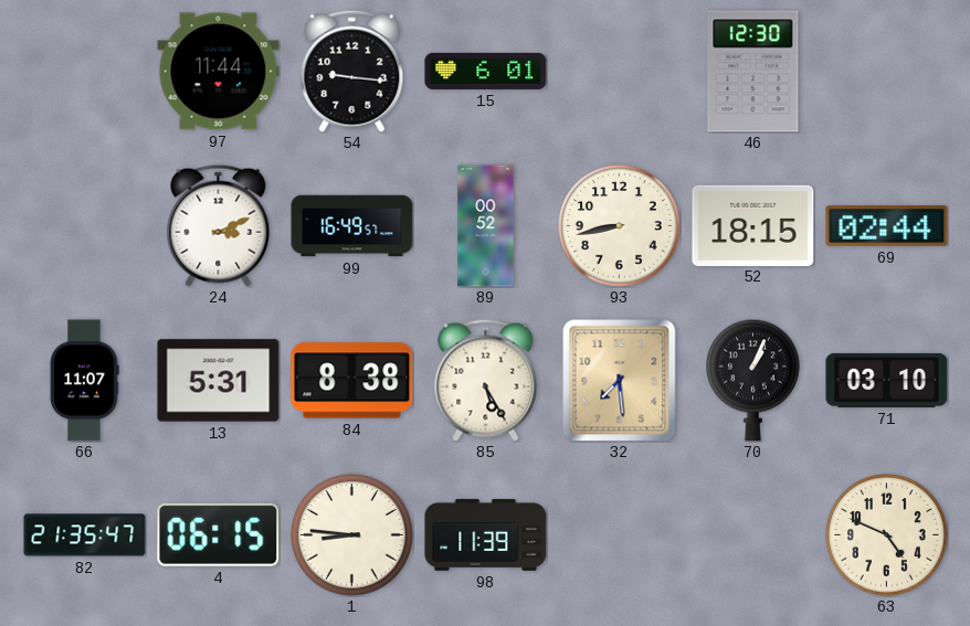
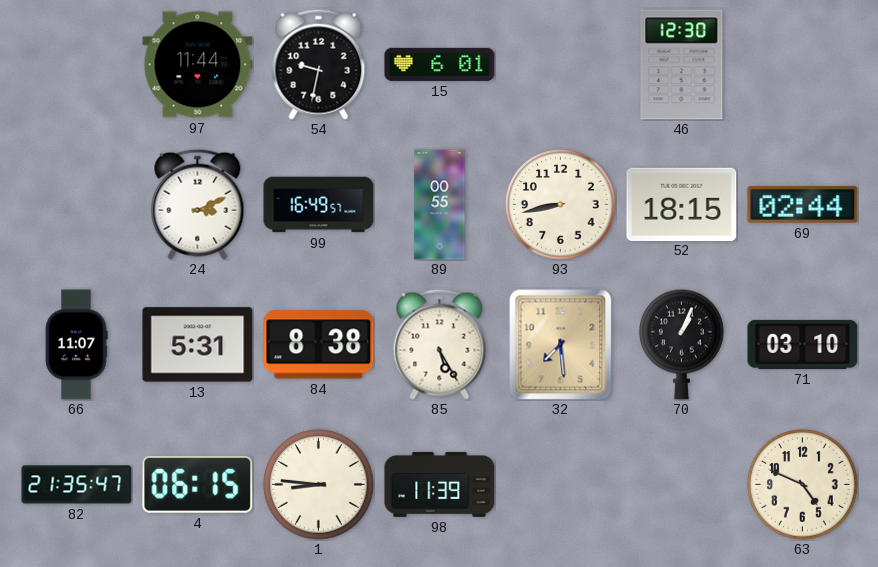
54: 9:16 -> 9:32
89: 00:52 -> 00:55
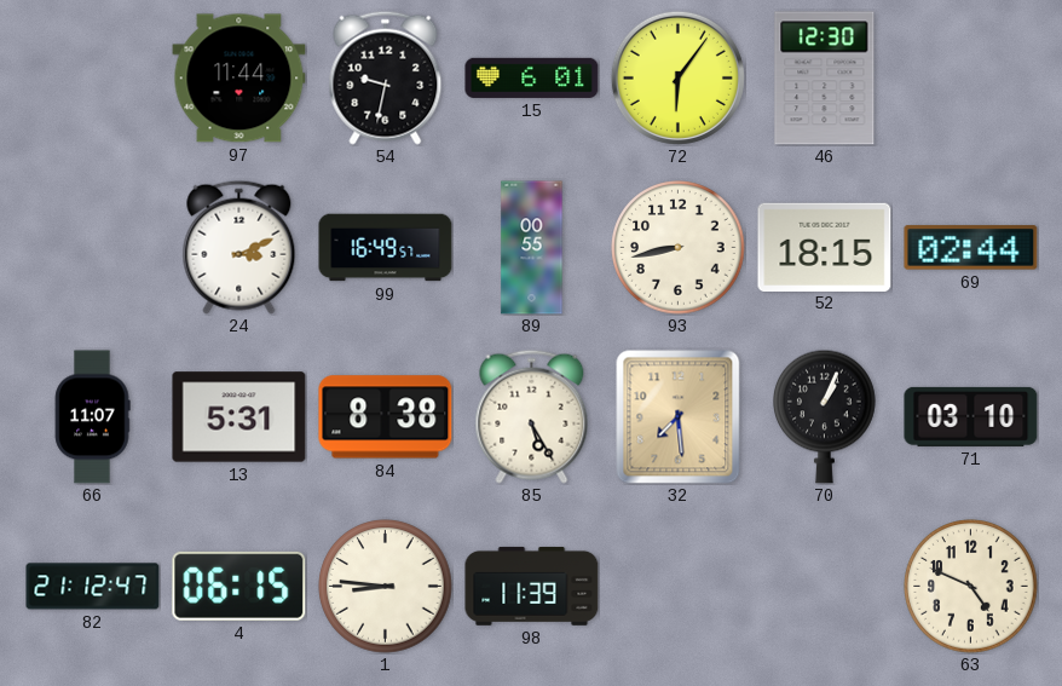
72: none -> 6:06
82: 21:35 -> 21:12
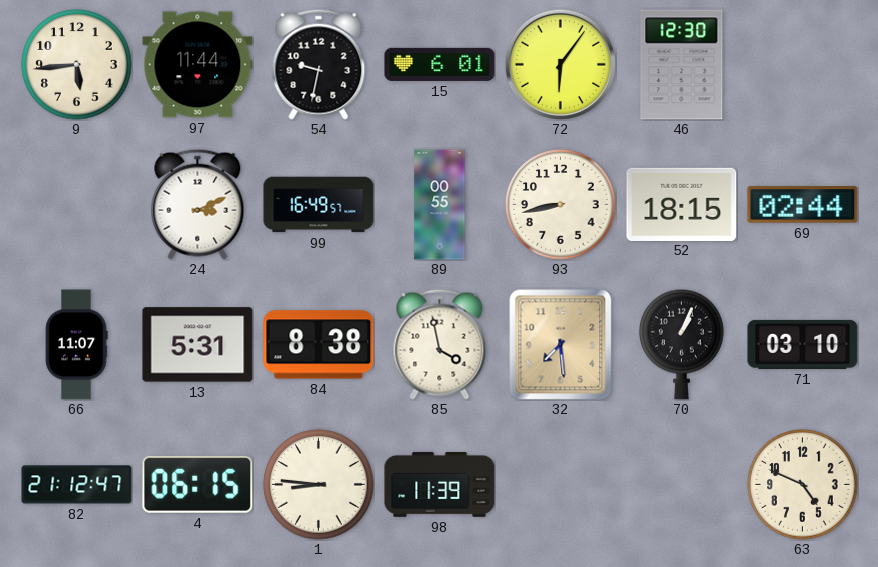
9: none -> 5:44
85: 5:25 -> 3:58
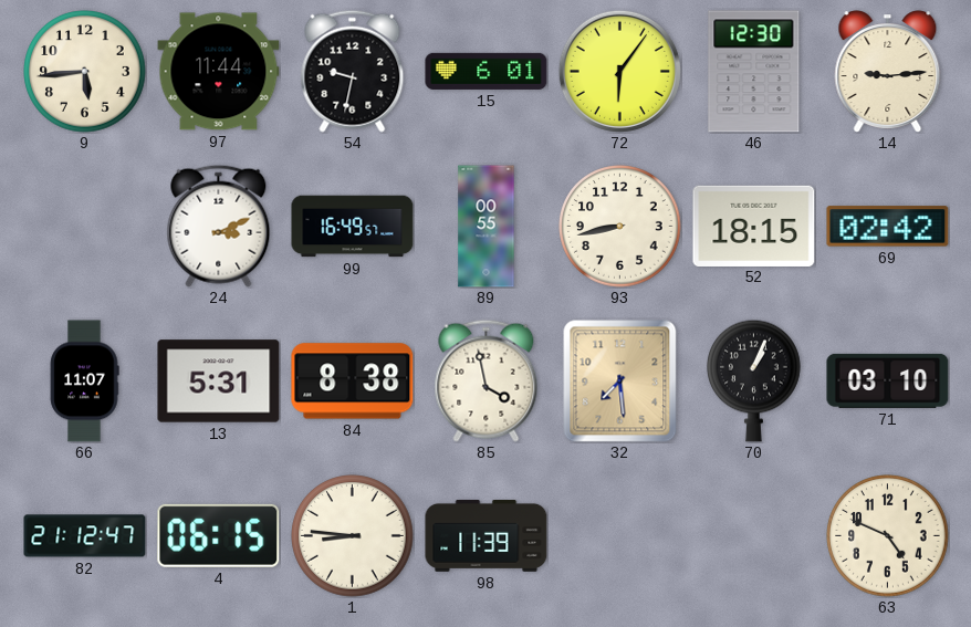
14: none -> 9:14
69: 02:44 -> 02:42
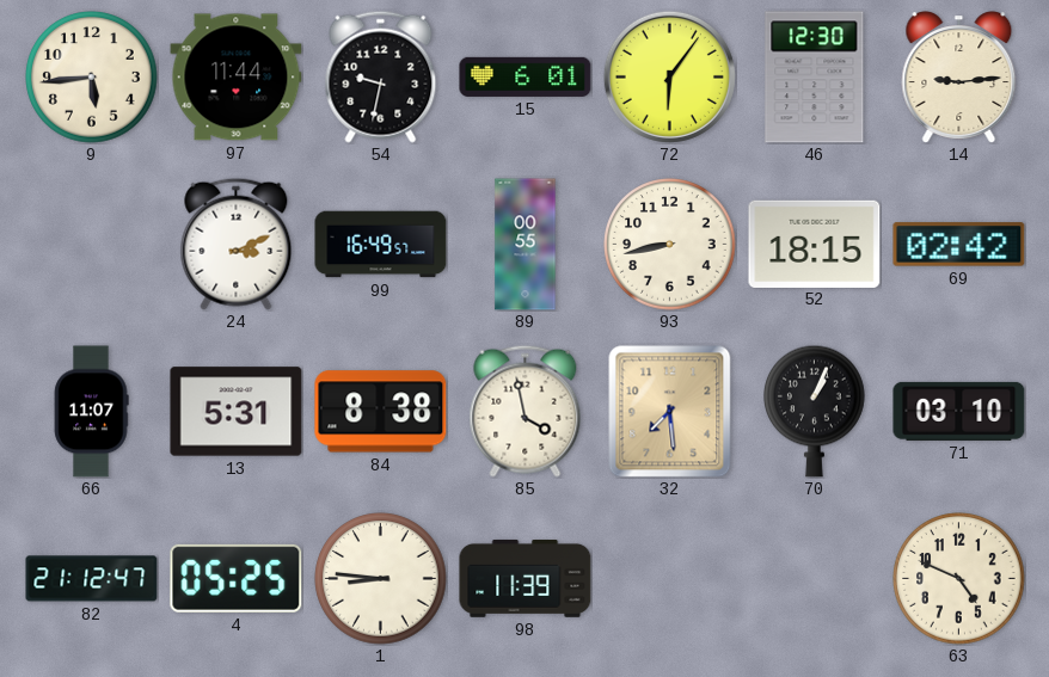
4: 06:15 -> 05:25
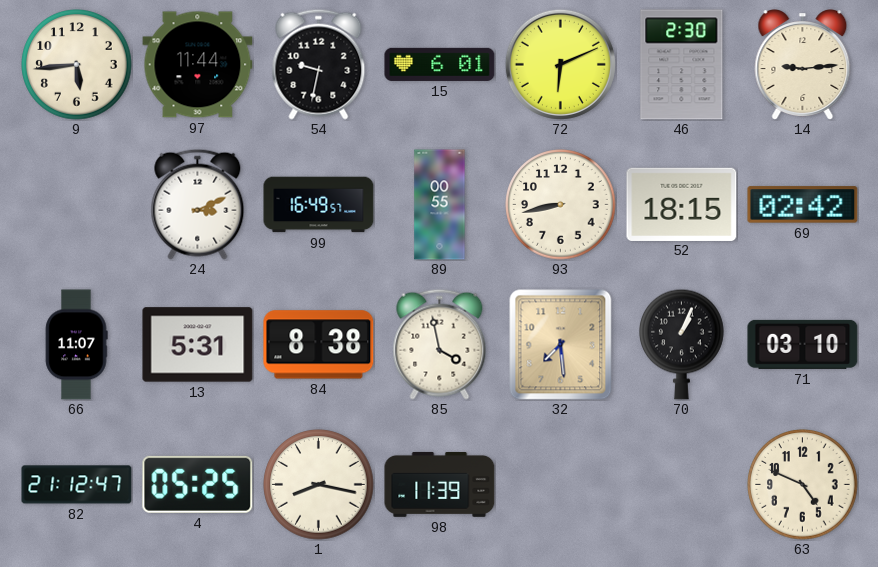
72: 6:06 -> 6:11
46: 12:30 -> 2:30
1: 8:46 -> 8:17
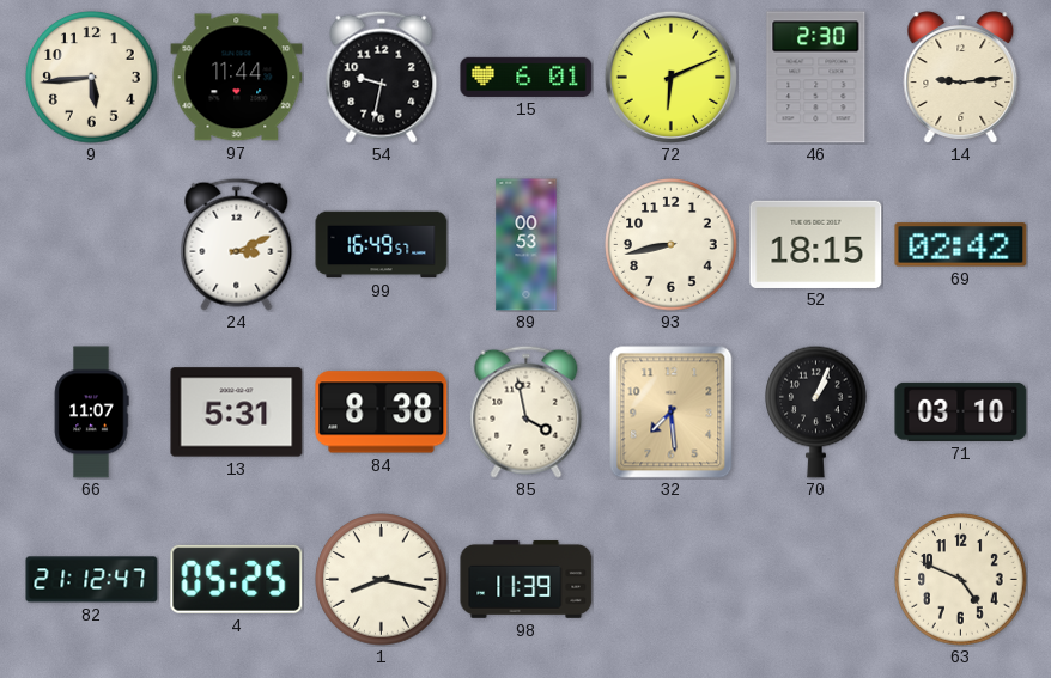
89: 00:55 -> 00:53
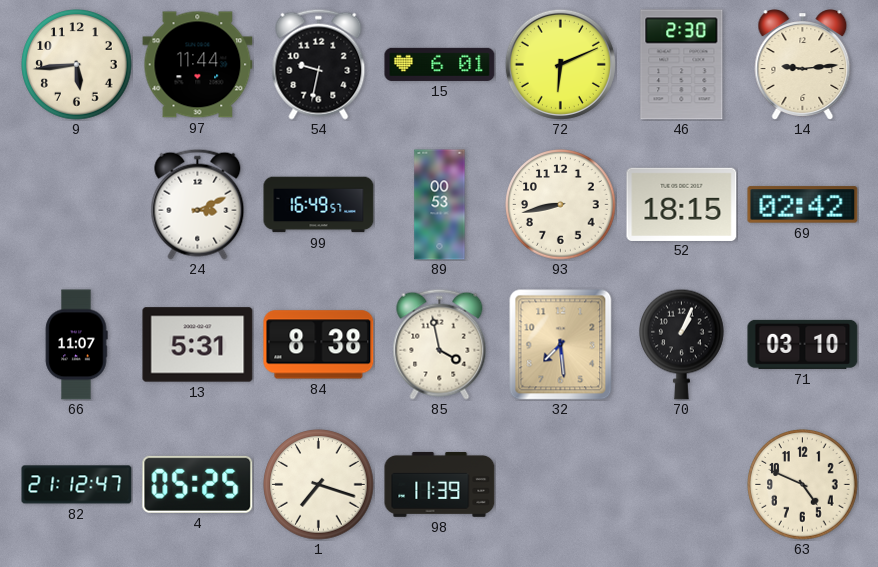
1: 8:17 -> 7:18
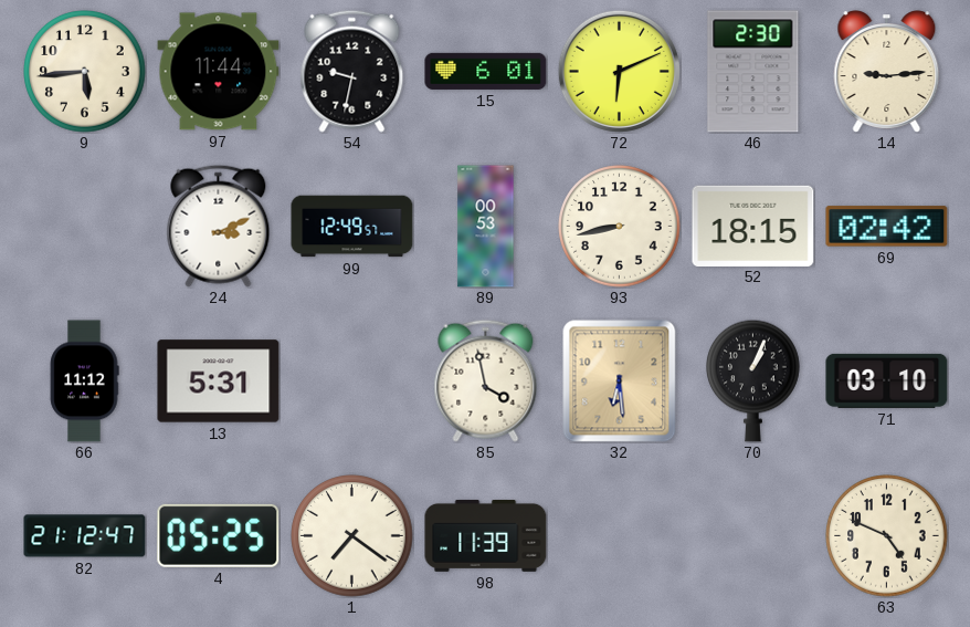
99: 16:49 -> 12:49
66: 11:07 -> 11:12
84: 8:38 -> none
32: 7:29 -> 6:29
1: 7:18 -> 7:21
